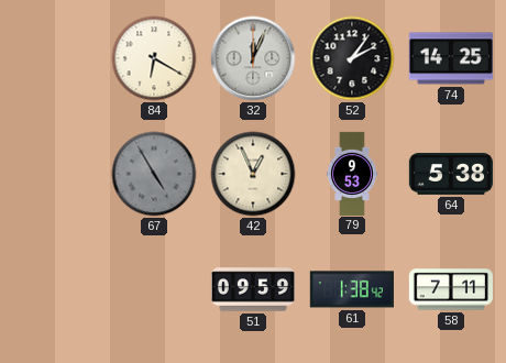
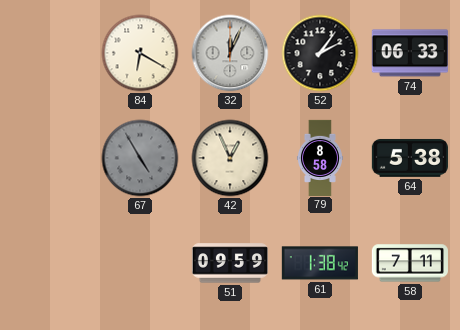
74: 14:25 -> 06:33
79: 9:53 -> 8:58
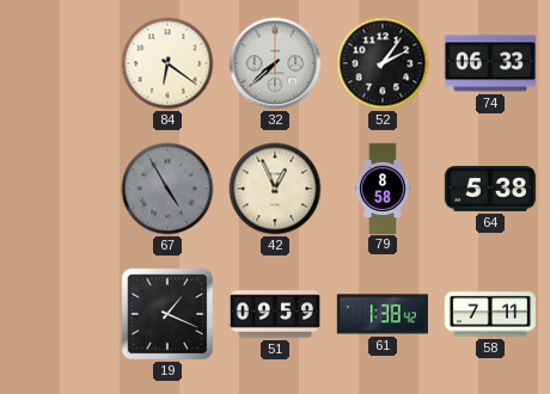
84: 6:20 -> 6:21
32: 12:04 -> 7:38
19: none -> 1:19
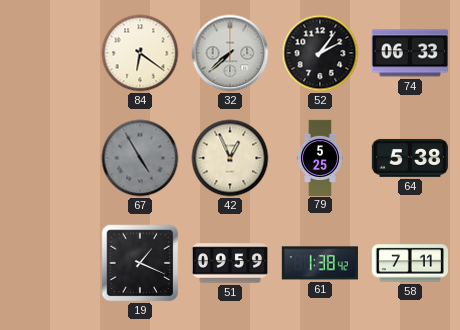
79: 8:58 -> 5:25
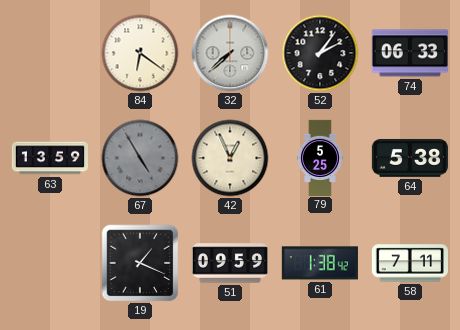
63: none -> 13:59
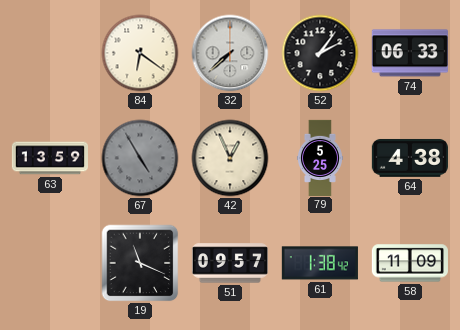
64: 5:38 -> 4:38
19: 1:19 -> 11:19
51: 09:59 -> 09:57
58: 7:11 -> 11:09
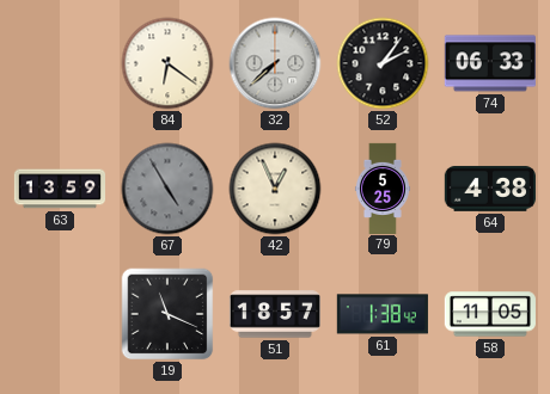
51: 09:57 -> 18:57
58: 11:09 -> 11:05
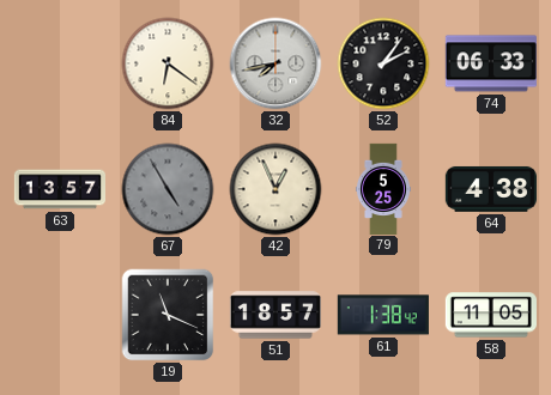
32: 7:38 -> 7:43
63: 13:59 -> 13:57
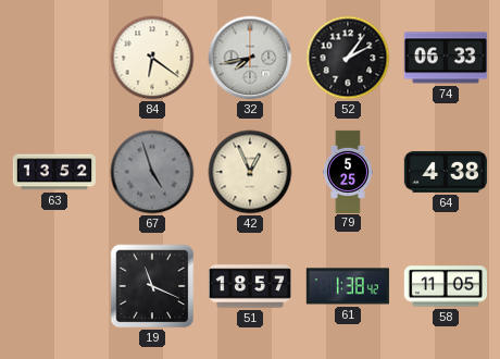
63: 13:57 -> 13:52
67: 4:55 -> 4:57
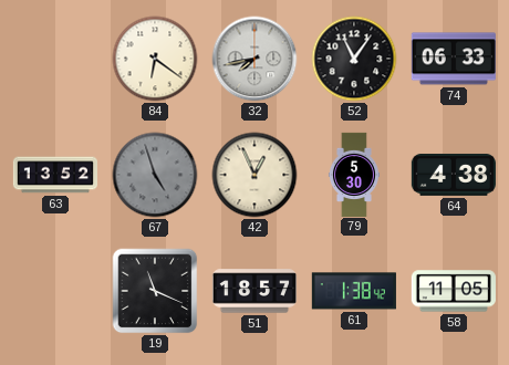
52: 2:06 -> 11:06
79: 5:25 -> 5:30
